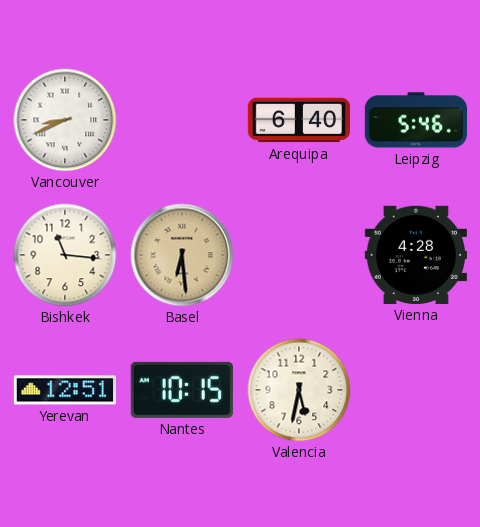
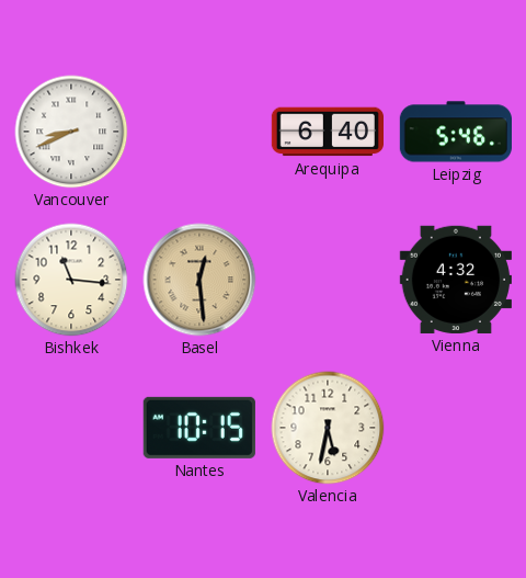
Basel: 6:29 -> 12:29
Vienna: 4:28 -> 4:32
Yerevan: 12:51 -> none
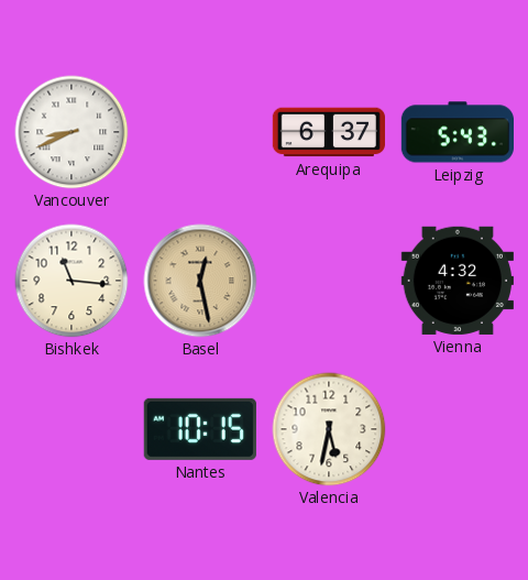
Arequipa: 6:40 -> 6:37
Leipzig: 5:46 -> 5:43
Basel: 12:29 -> 12:28
